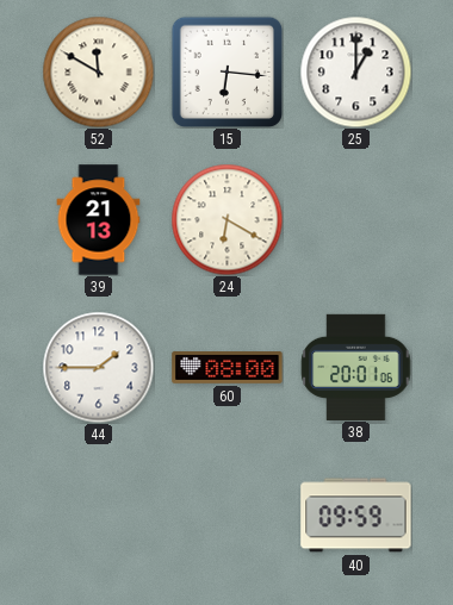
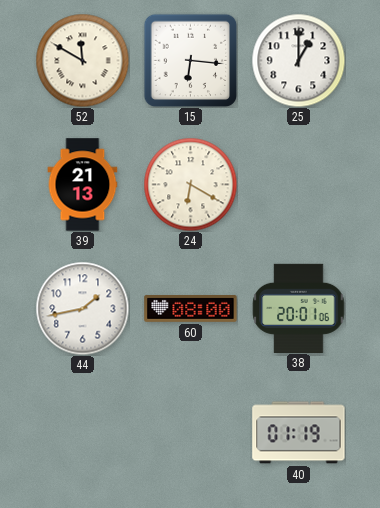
44: 1:45 -> 1:43
40: 09:59 -> 01:19
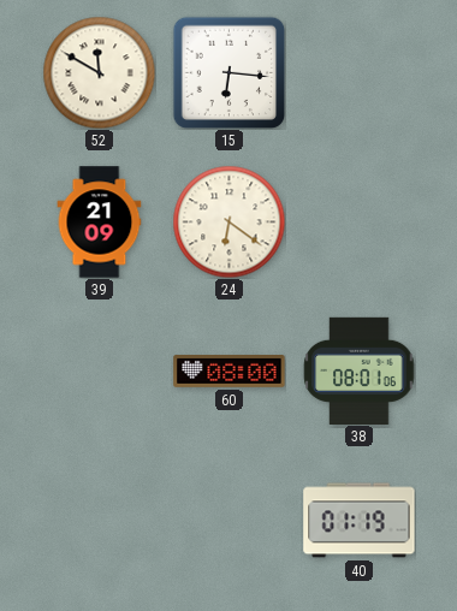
25: 1:00 -> none
39: 21:13 -> 21:09
24: 6:20 -> 6:21
44: 1:43 -> none
38: 20:01 -> 08:01
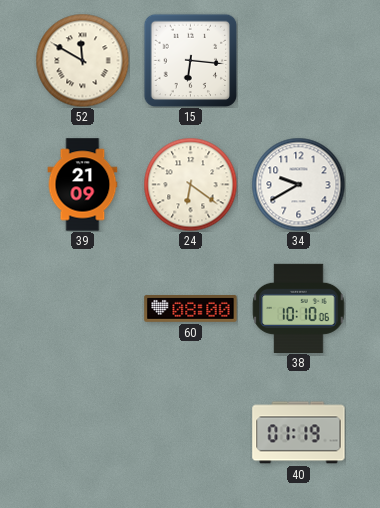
34: none -> 9:40
38: 08:01 -> 10:10
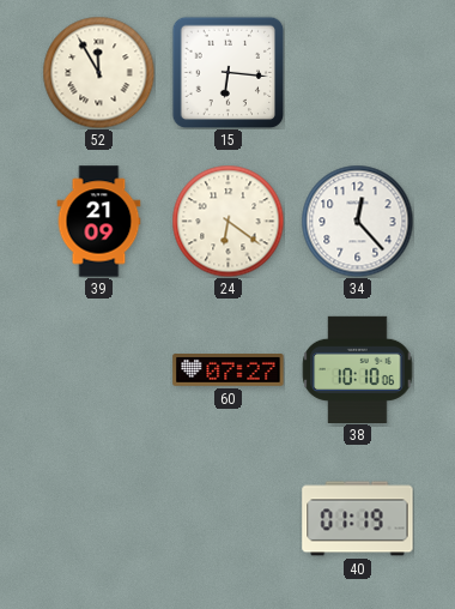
52: 11:50 -> 11:55
34: 9:40 -> 12:23
60: 08:00 -> 07:27
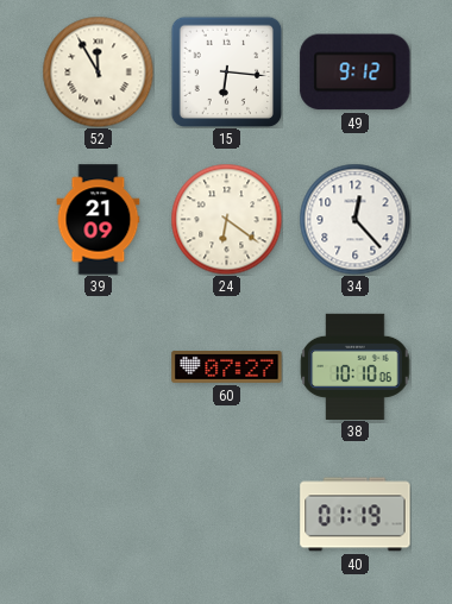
49: none -> 9:12
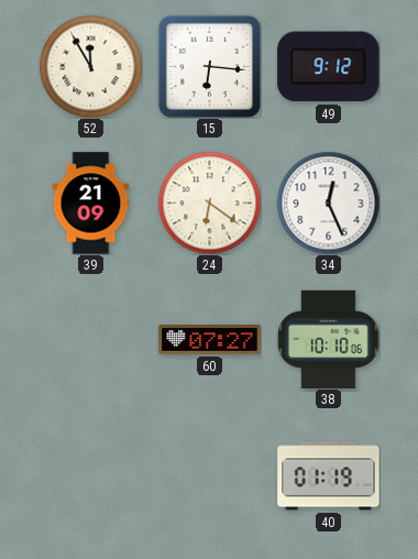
34: 12:23 -> 12:26
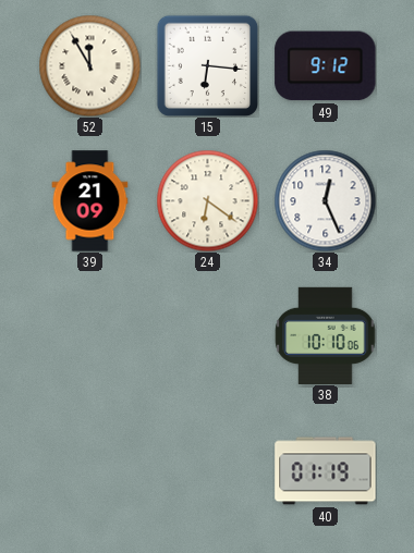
60: 07:27 -> none
